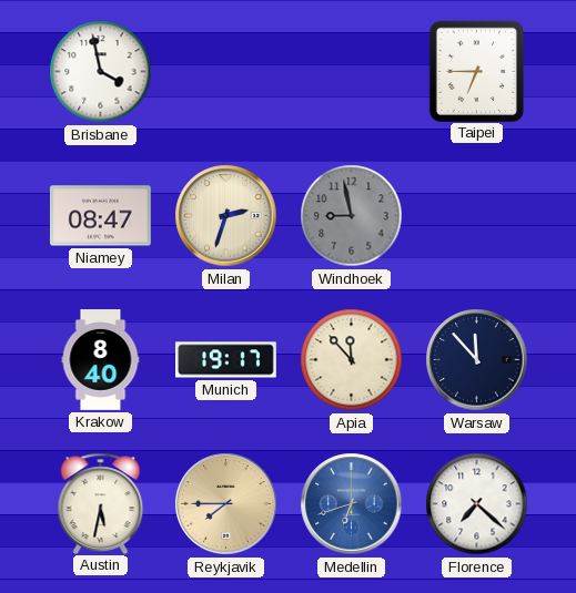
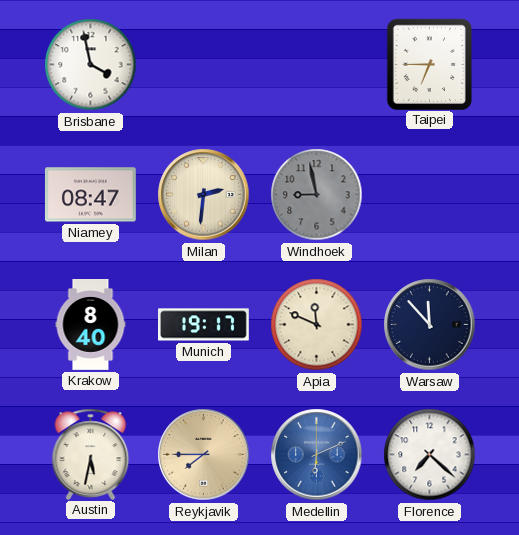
Milan: 2:33 -> 2:31
Apia: 11:53 -> 11:49
Medellin: 6:42 -> 6:11
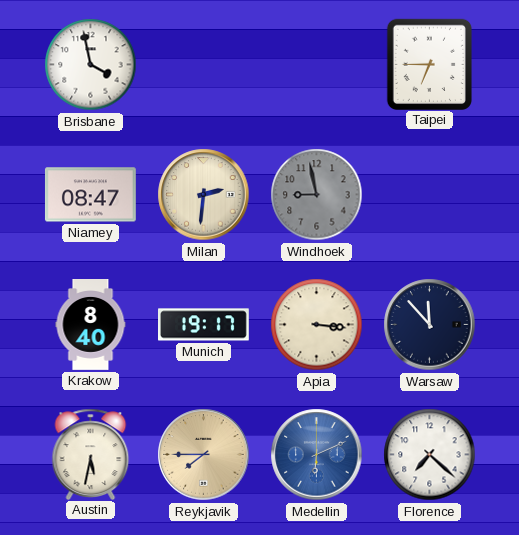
Apia: 11:49 -> 3:16
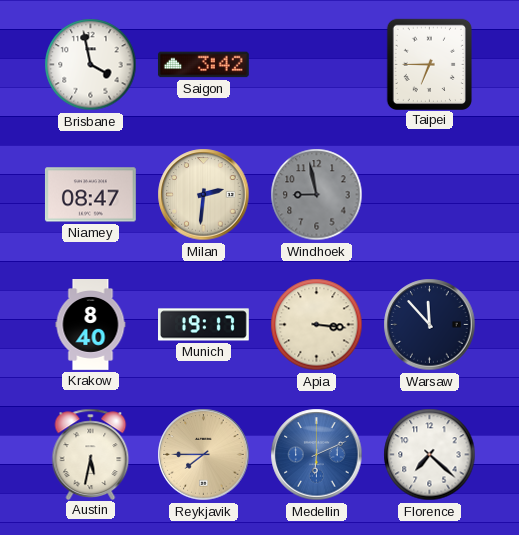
Saigon: none -> 3:42
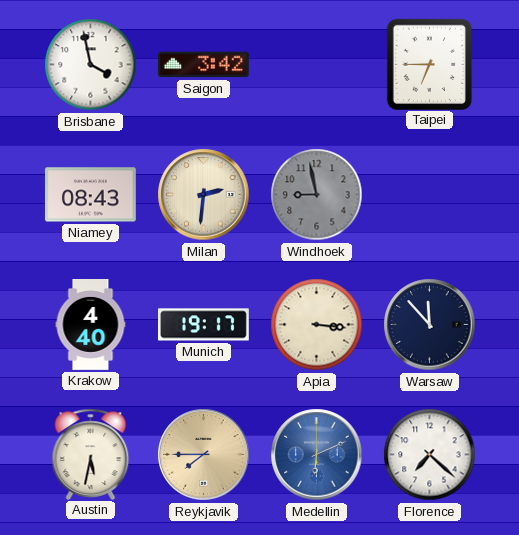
Niamey: 08:47 -> 08:43
Krakow: 8:40 -> 4:40
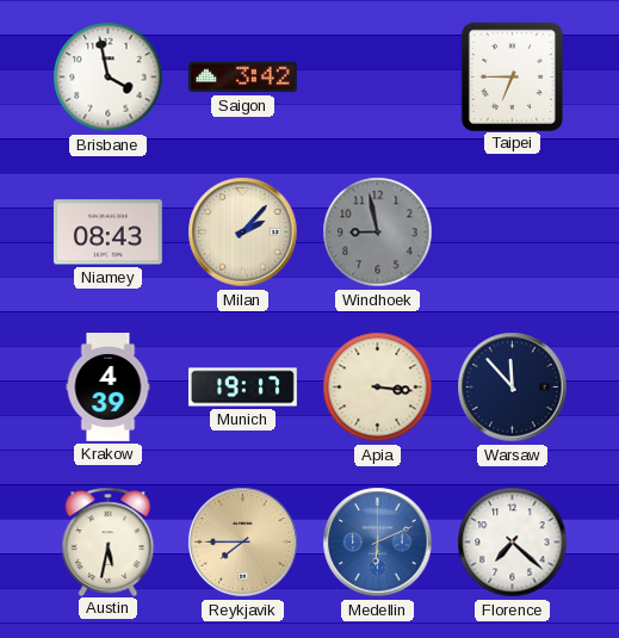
Milan: 2:31 -> 2:07
Krakow: 4:40 -> 4:39
